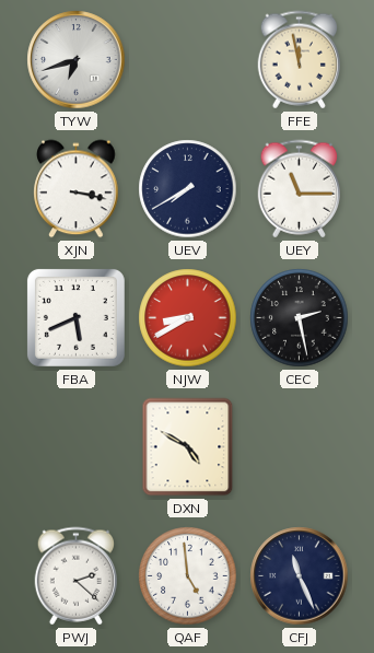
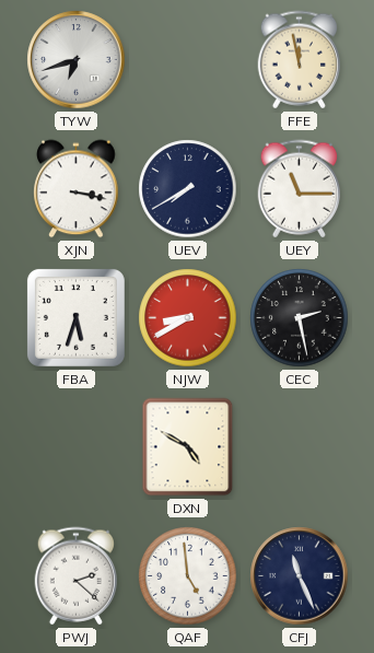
FBA: 5:41 -> 5:33
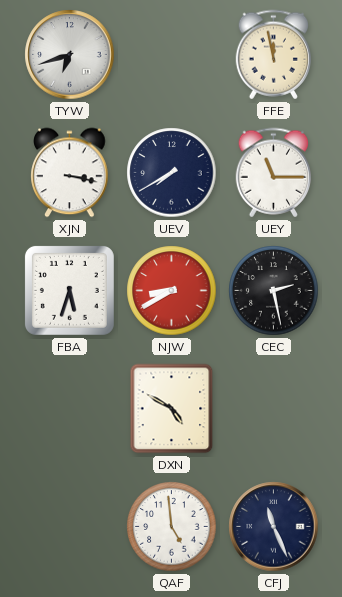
PWJ: 2:22 -> none
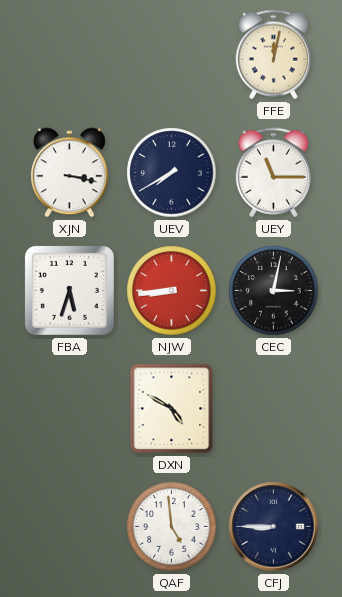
TYW: 6:42 -> none
FFE: 11:58 -> 12:02
NJW: 8:40 -> 8:44
CEC: 2:28 -> 3:02
CFJ: 11:26 -> 8:45
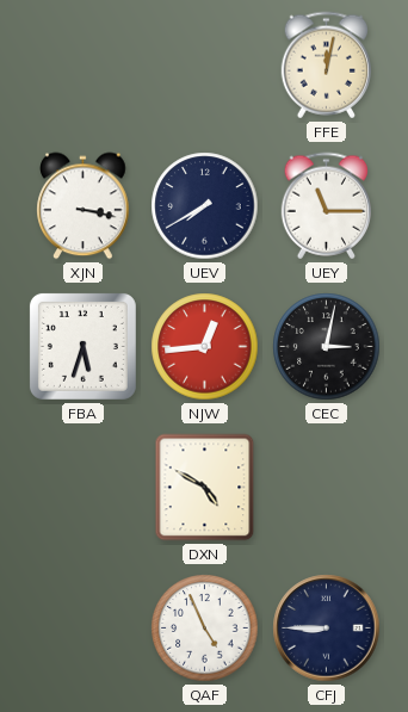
NJW: 8:44 -> 12:44
QAF: 4:59 -> 4:56
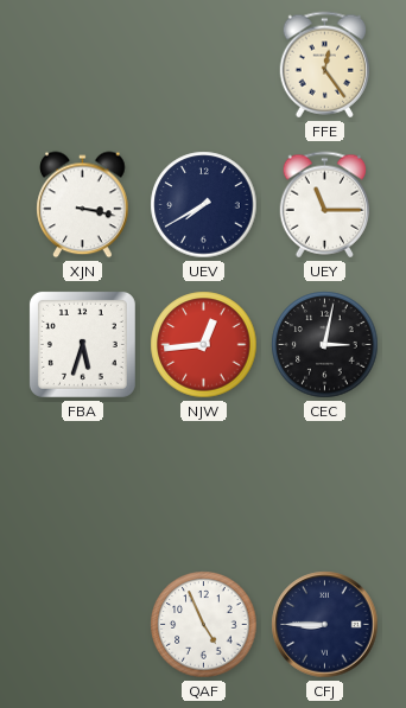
FFE: 12:02 -> 12:24
DXN: 4:50 -> none
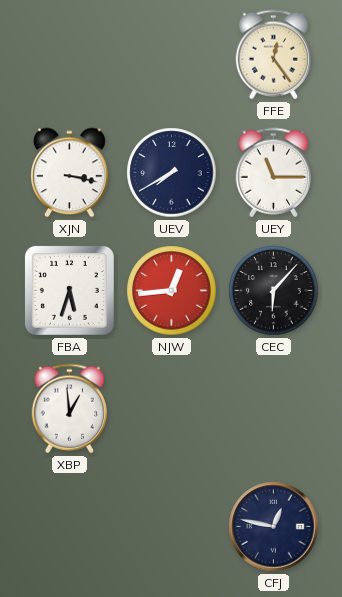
CEC: 3:02 -> 6:07
XBP: none -> 12:59
QAF: 4:56 -> none
CFJ: 8:45 -> 12:47
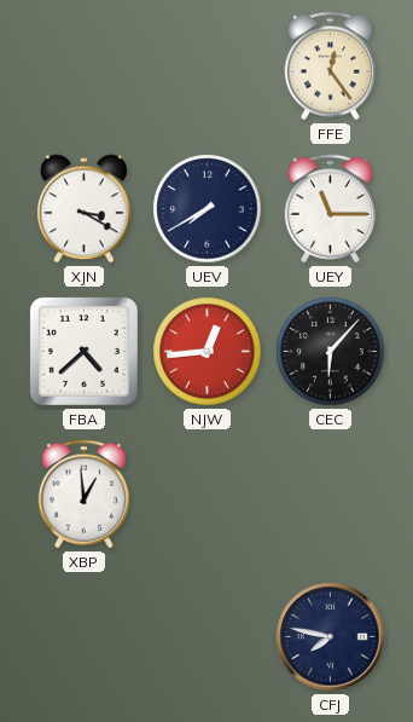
XJN: 3:17 -> 3:20
FBA: 5:33 -> 4:38
CFJ: 12:47 -> 7:47
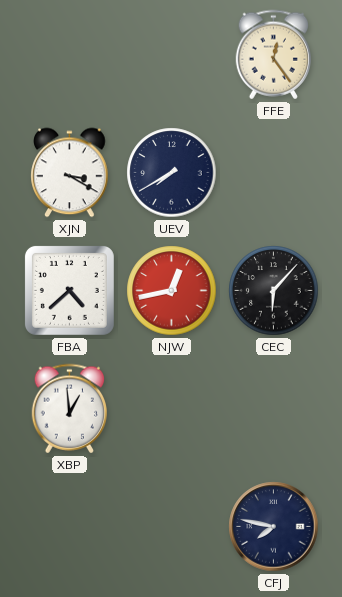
UEY: 11:15 -> none
NJW: 12:44 -> 12:43
